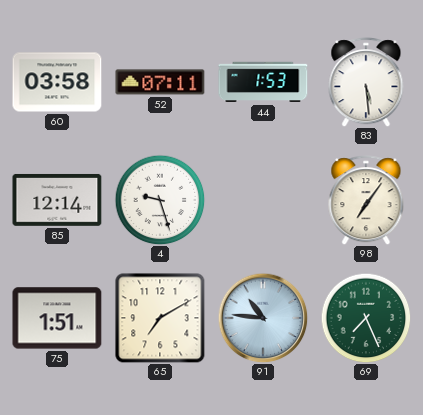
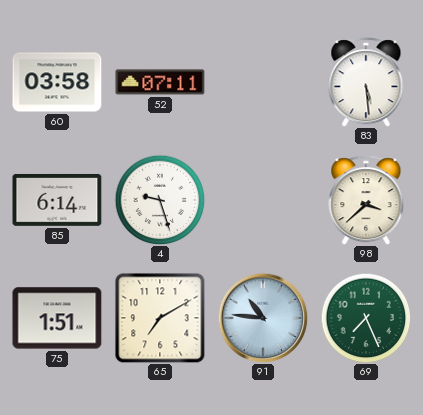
44: 1:53 -> none
85: 12:14 -> 6:14
98: 7:06 -> 3:38
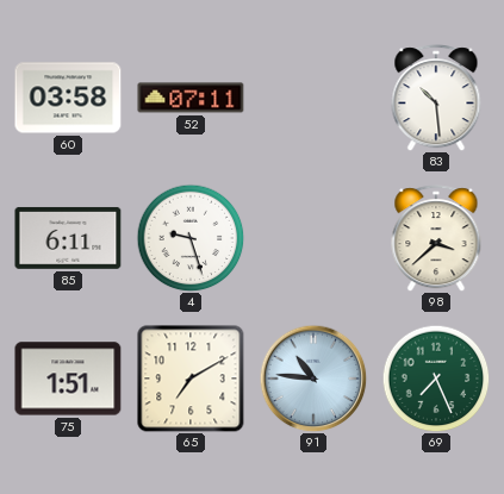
83: 5:29 -> 10:29
85: 6:14 -> 6:11
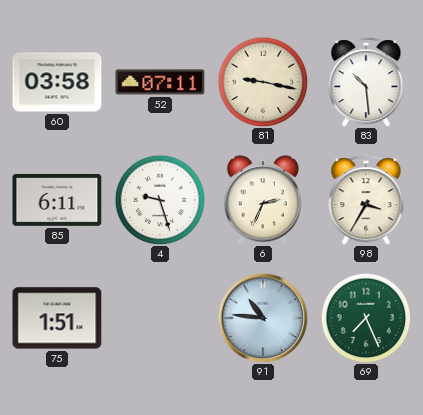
81: none -> 9:17
6: none -> 2:34
98: 3:38 -> 3:35
65: 7:10 -> none
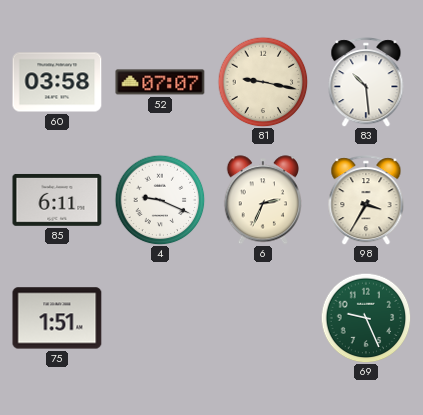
52: 07:11 -> 07:07
4: 9:27 -> 9:19
91: 10:46 -> none
69: 7:26 -> 9:26
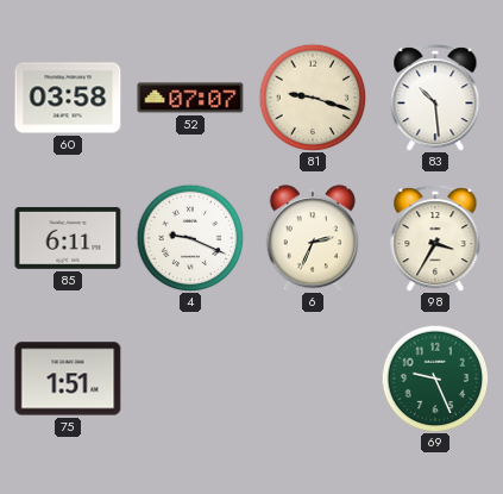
81: 9:17 -> 9:18
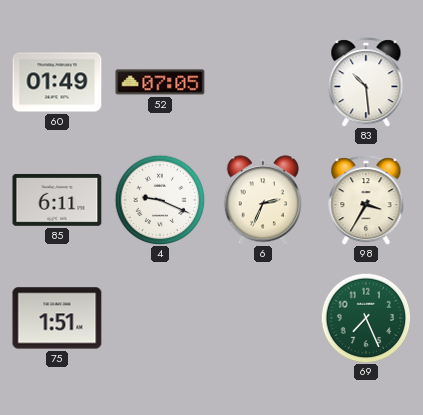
60: 03:58 -> 01:49
52: 07:07 -> 07:05
81: 9:18 -> none
69: 9:26 -> 7:26
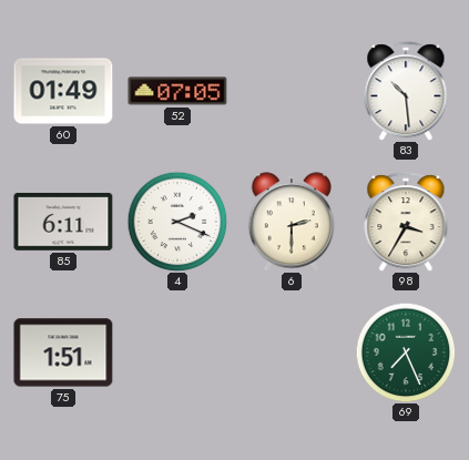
4: 9:19 -> 2:19
6: 2:34 -> 2:30
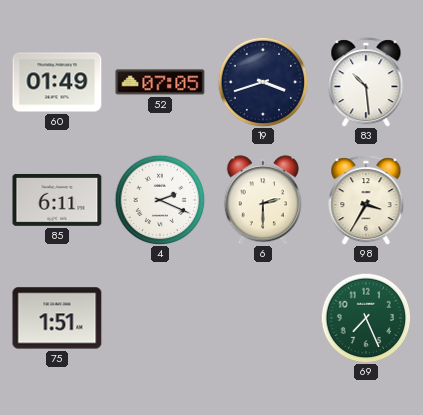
19: none -> 3:42
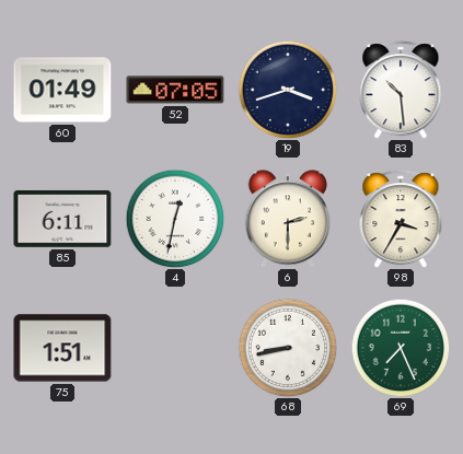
4: 2:19 -> 12:32
68: none -> 8:43
